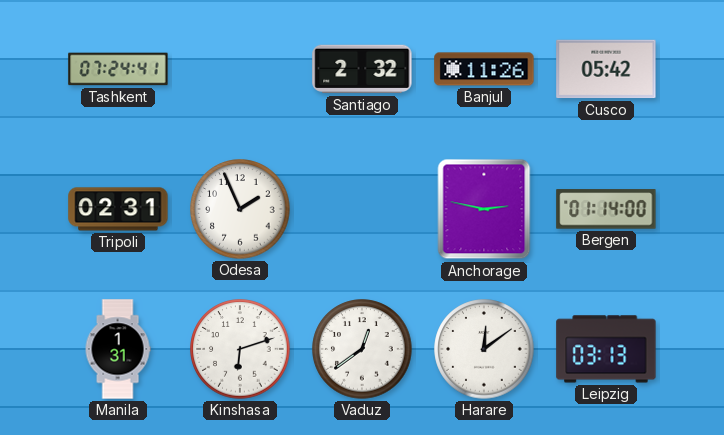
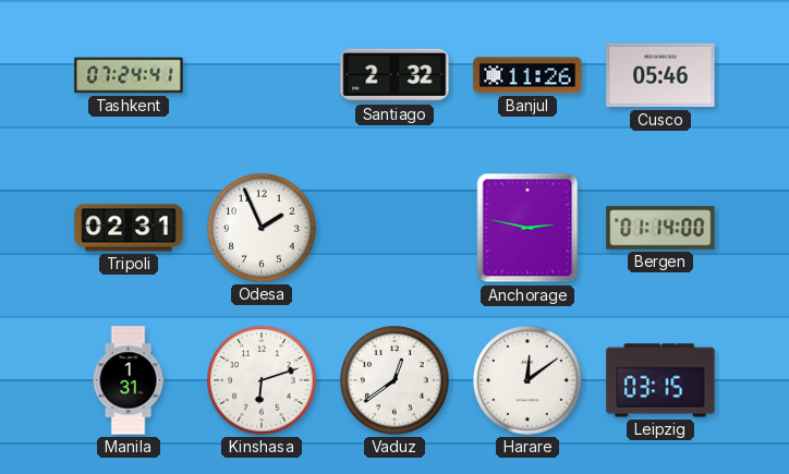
Cusco: 05:42 -> 05:46
Leipzig: 03:13 -> 03:15
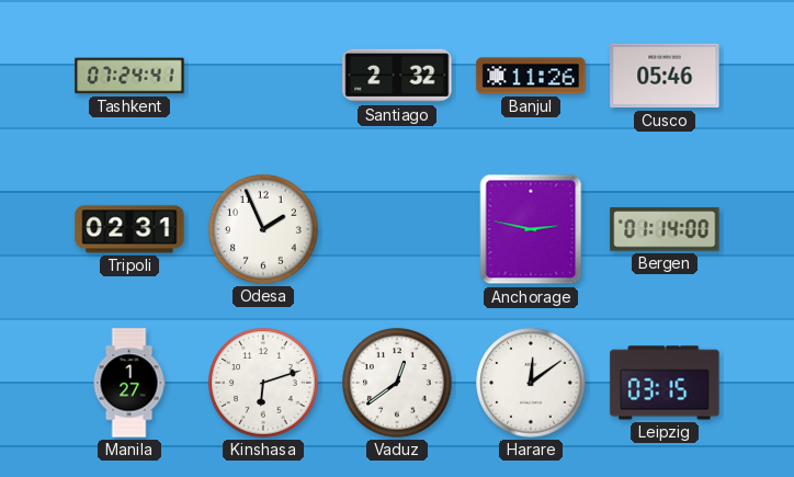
Manila: 1:31 -> 1:27
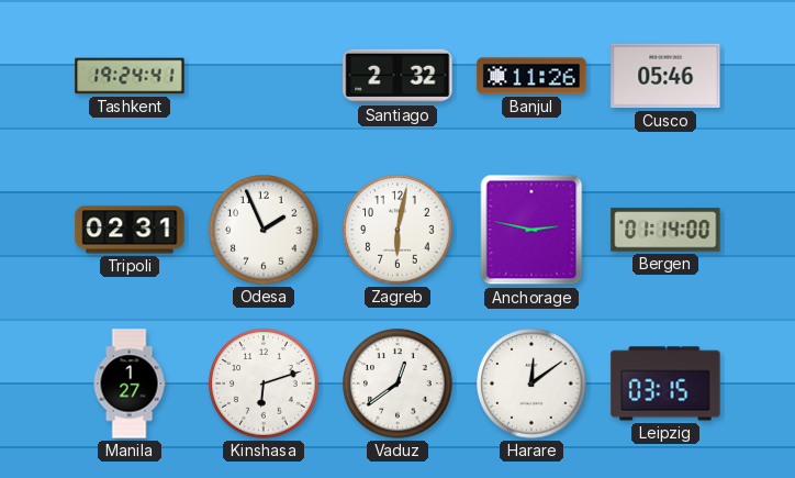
Tashkent: 07:24 -> 19:24
Zagreb: none -> 6:02
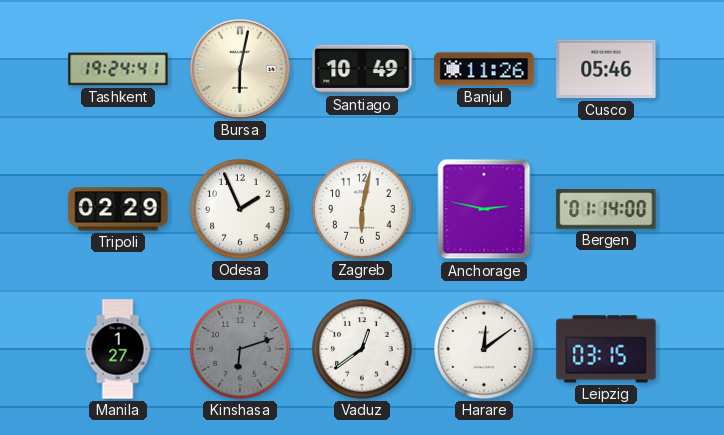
Bursa: none -> 6:02
Santiago: 2:32 -> 10:49
Tripoli: 02:31 -> 02:29
Kinshasa dial: white -> grey
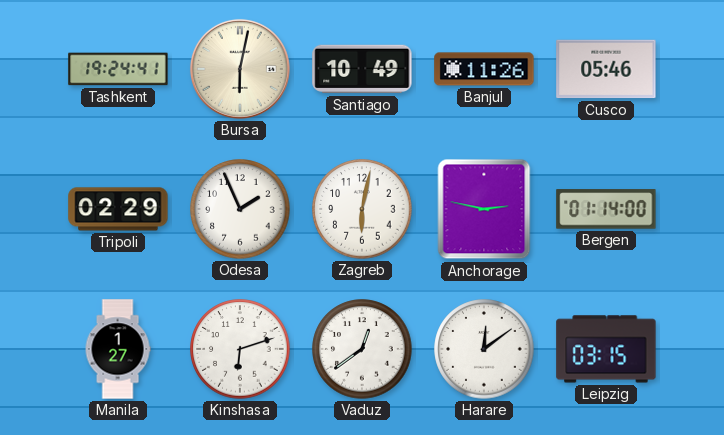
Kinshasa dial: grey -> white
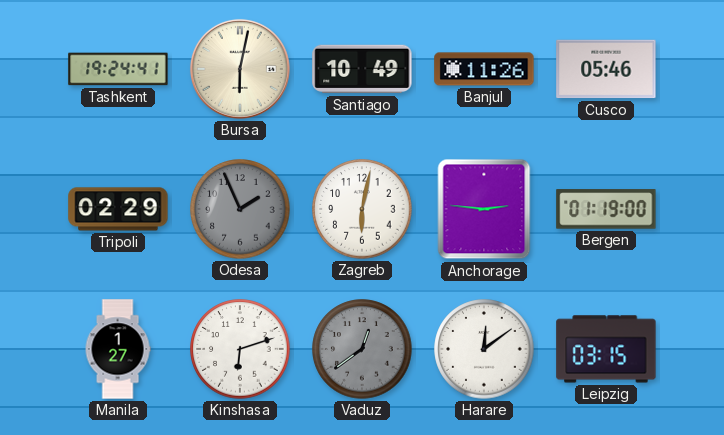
Odesa dial: white -> grey
Anchorage: 2:47 -> 2:46
Bergen: 01:14 -> 01:19
Vaduz dial: white -> grey
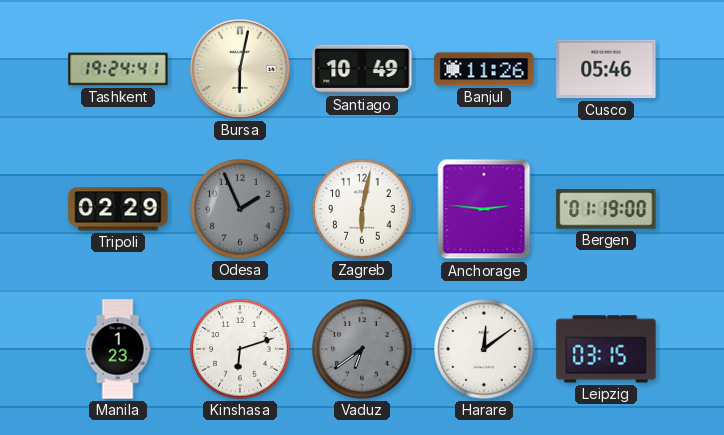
Manila: 1:27 -> 1:23
Vaduz: 12:39 -> 6:39
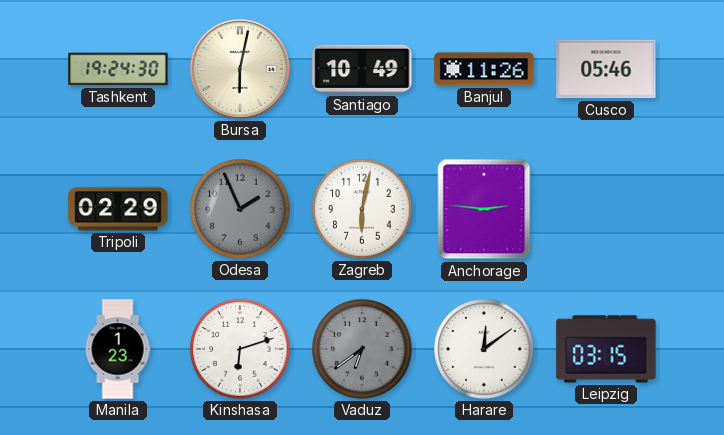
Tashkent: 19:24:41 -> 19:24:30
Bergen: 01:19 -> none
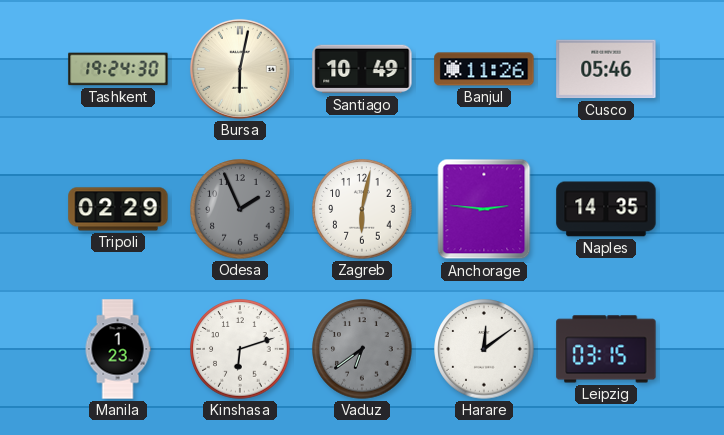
Naples: none -> 14:35
